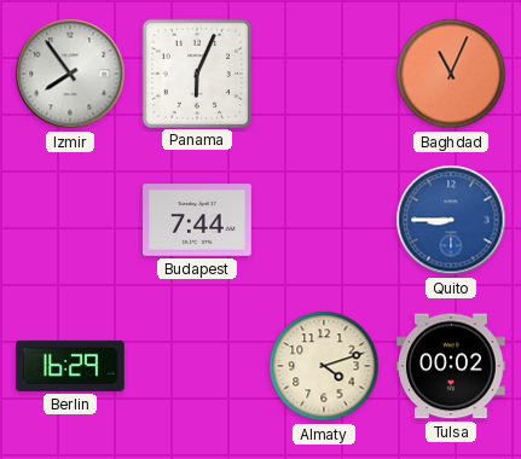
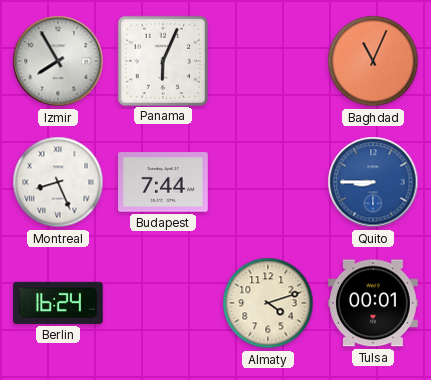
Izmir: 7:54 -> 7:55
Montreal: none -> 8:26
Berlin: 16:29 -> 16:24
Tulsa: 00:02 -> 00:01
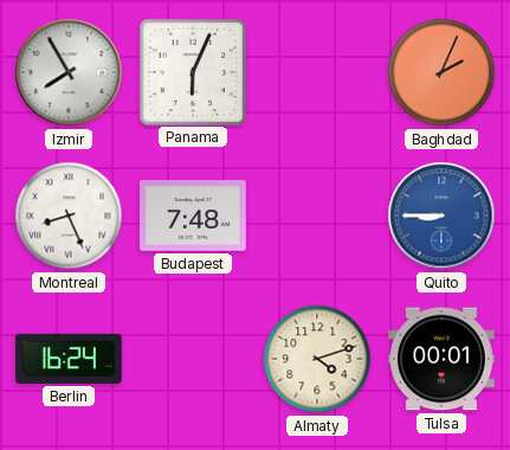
Baghdad: 11:04 -> 2:04
Budapest: 7:44 -> 7:48
